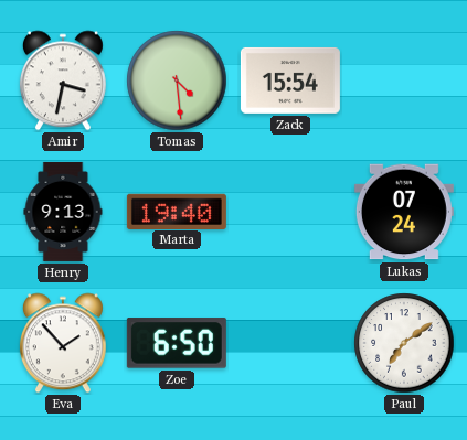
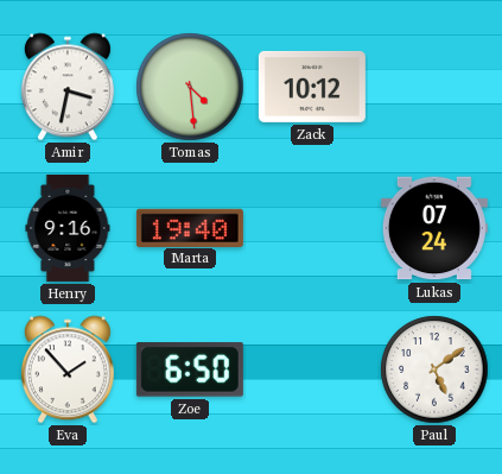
Zack: 15:54 -> 10:12
Henry: 9:13 -> 9:16
Paul: 7:09 -> 5:09
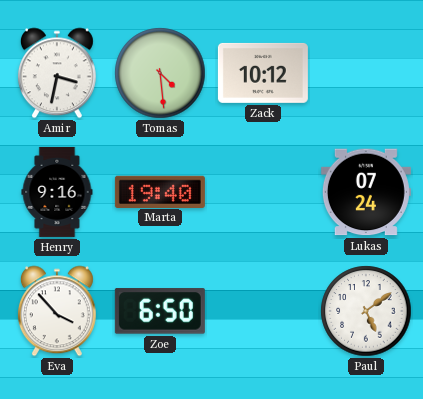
Eva: 1:53 -> 3:53
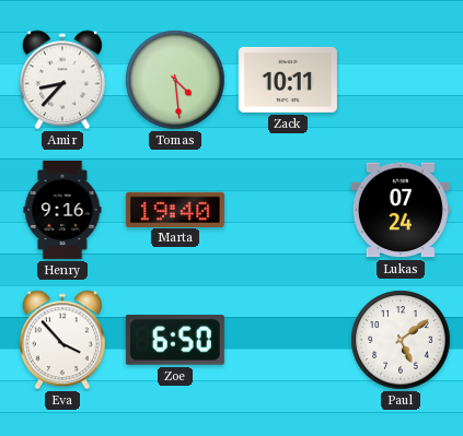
Amir: 3:32 -> 8:37
Zack: 10:12 -> 10:11
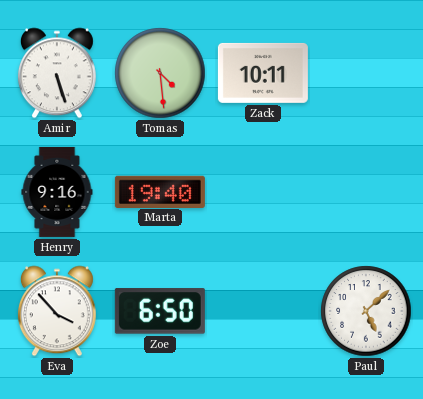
Amir: 8:37 -> 5:27
Lukas: 07:24 -> none
Paul: 5:09 -> 5:08
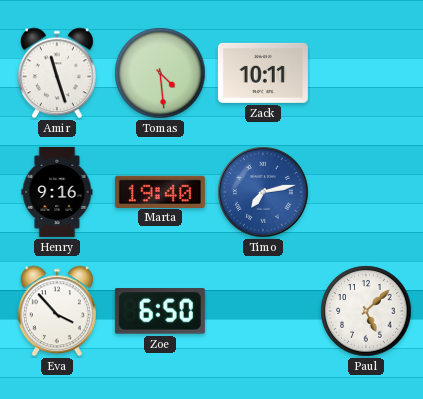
Amir: 5:27 -> 11:27
Timo: none -> 7:13
